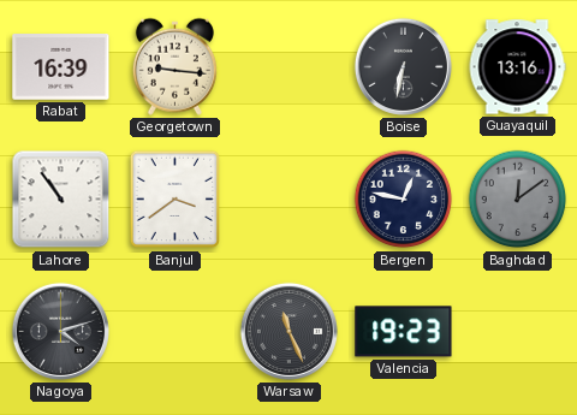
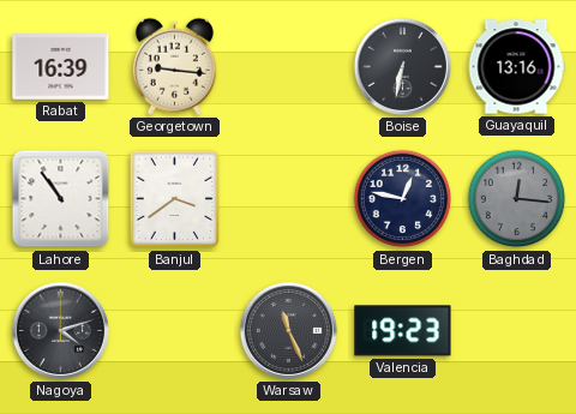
Baghdad: 12:09 -> 12:16
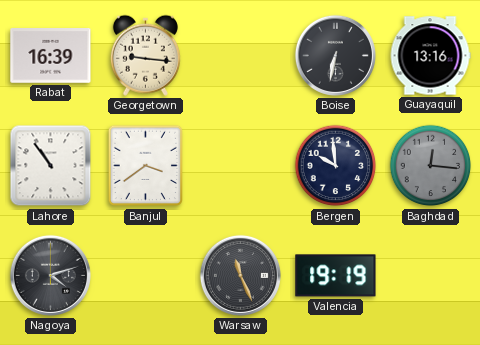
Bergen: 12:47 -> 9:59
Valencia: 19:23 -> 19:19
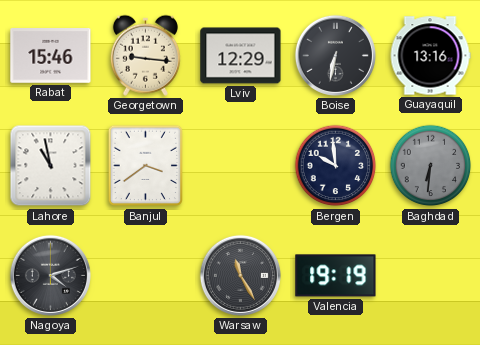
Rabat: 16:39 -> 15:46
Lviv: none -> 12:29
Lahore: 10:54 -> 10:58
Baghdad: 12:16 -> 6:31
Warsaw: 11:26 -> 11:25
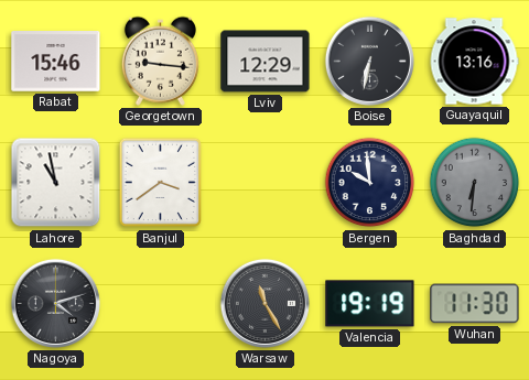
Wuhan: none -> 11:30
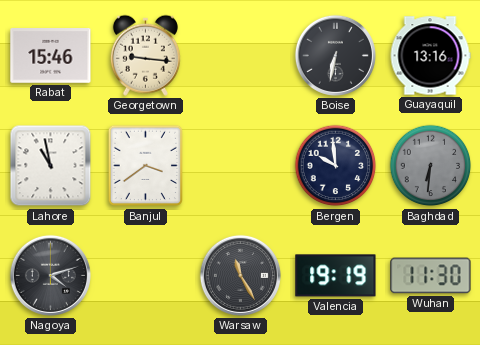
Lviv: 12:29 -> none
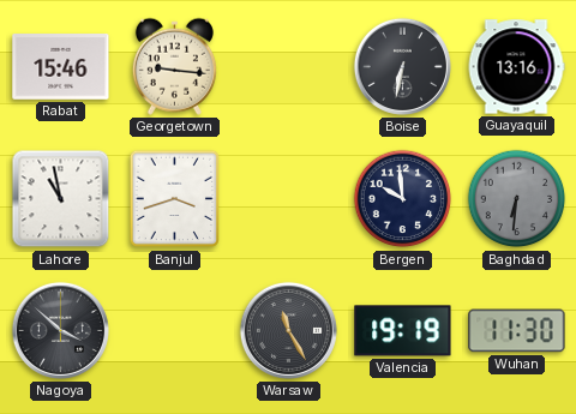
Banjul: 3:39 -> 3:42
Nagoya: 4:12 -> 3:52
